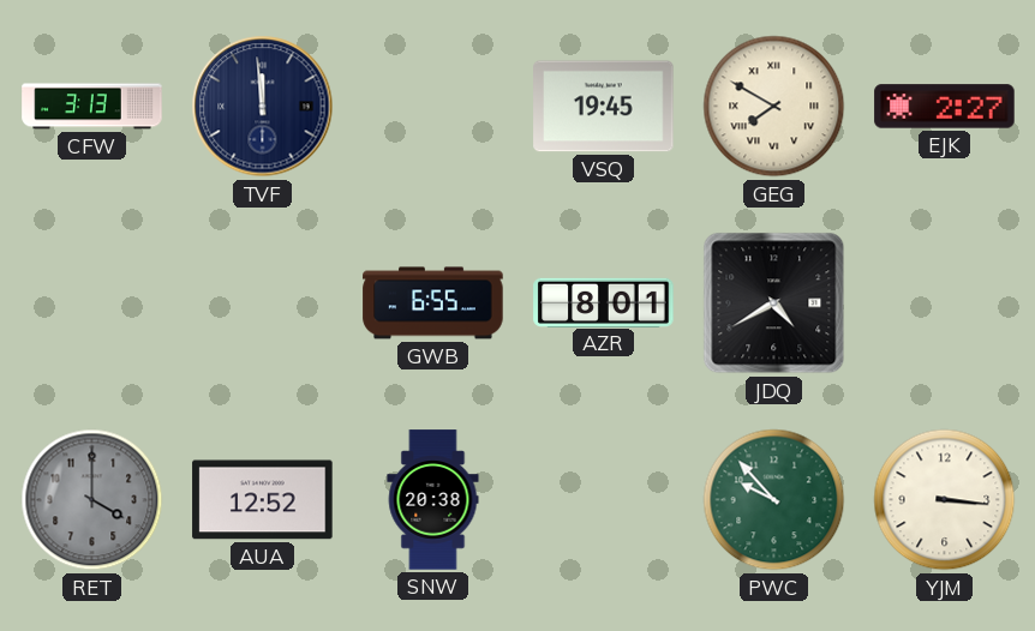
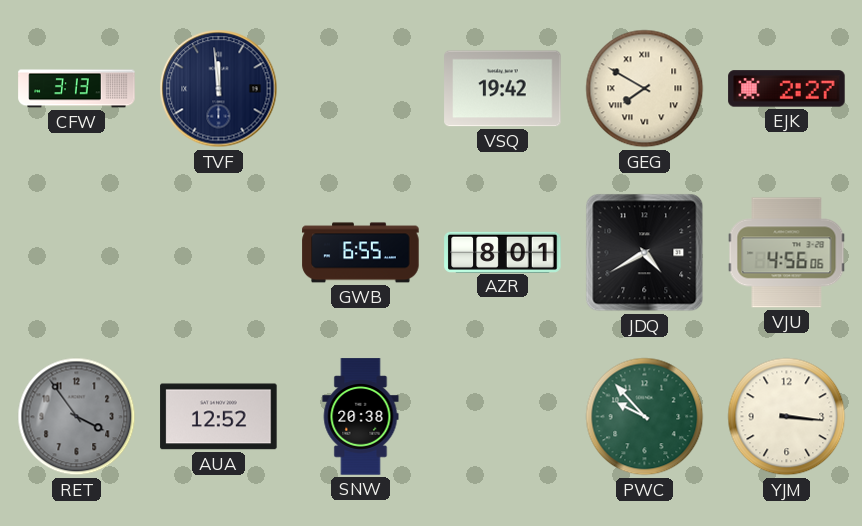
VSQ: 19:45 -> 19:42
VJU: none -> 4:56
RET: 4:00 -> 3:54
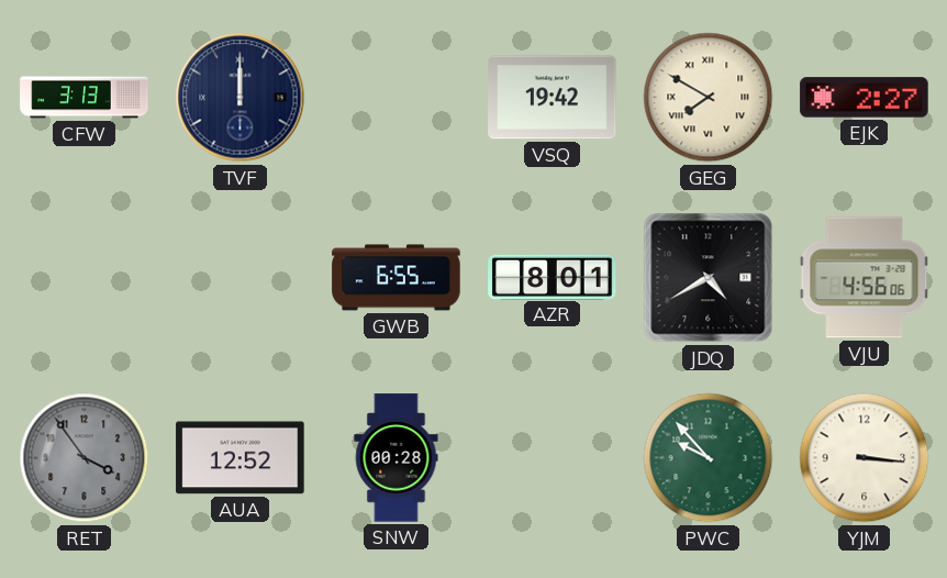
TVF: 11:59 -> 12:00
SNW: 20:38 -> 00:28
